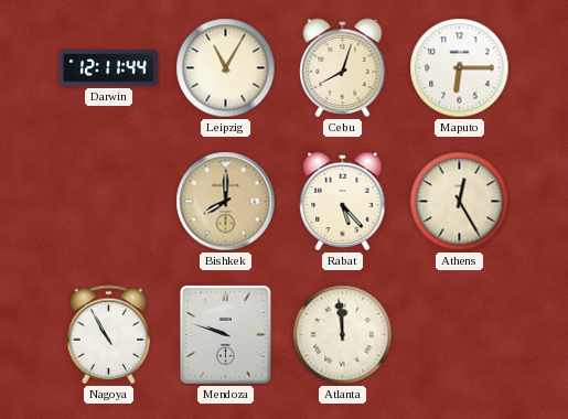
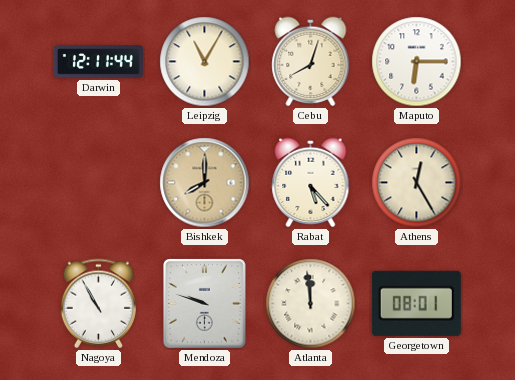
Georgetown: none -> 08:01
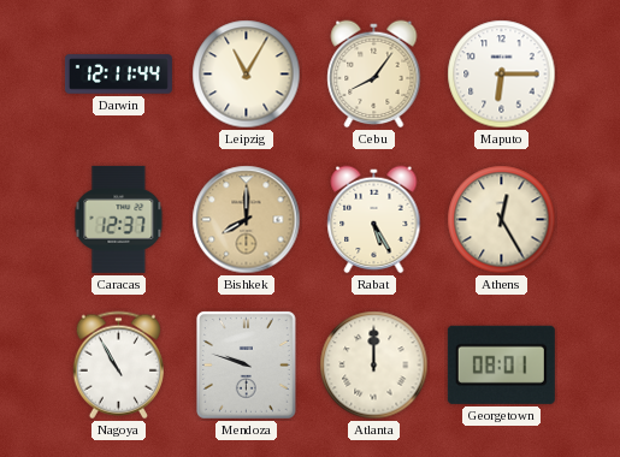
Cebu: 8:03 -> 8:06
Caracas: none -> 12:37
Rabat: 5:23 -> 5:25
Atlanta: 11:59 -> 12:00
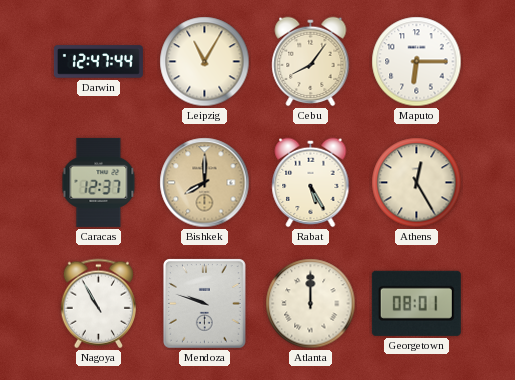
Darwin: 12:11 -> 12:47
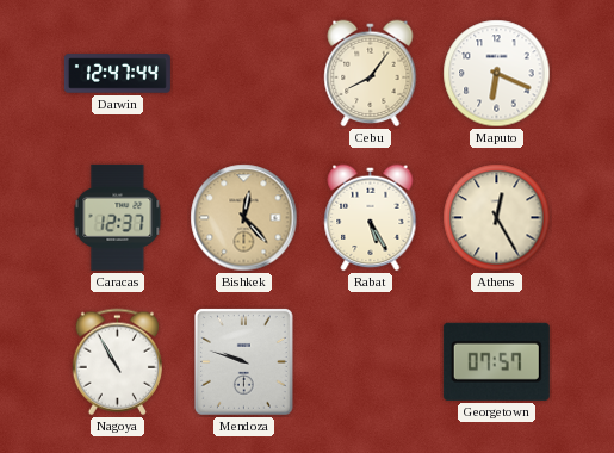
Leipzig: 11:05 -> none
Maputo: 6:15 -> 6:19
Bishkek: 8:00 -> 12:23
Atlanta: 12:00 -> none
Georgetown: 08:01 -> 07:57
